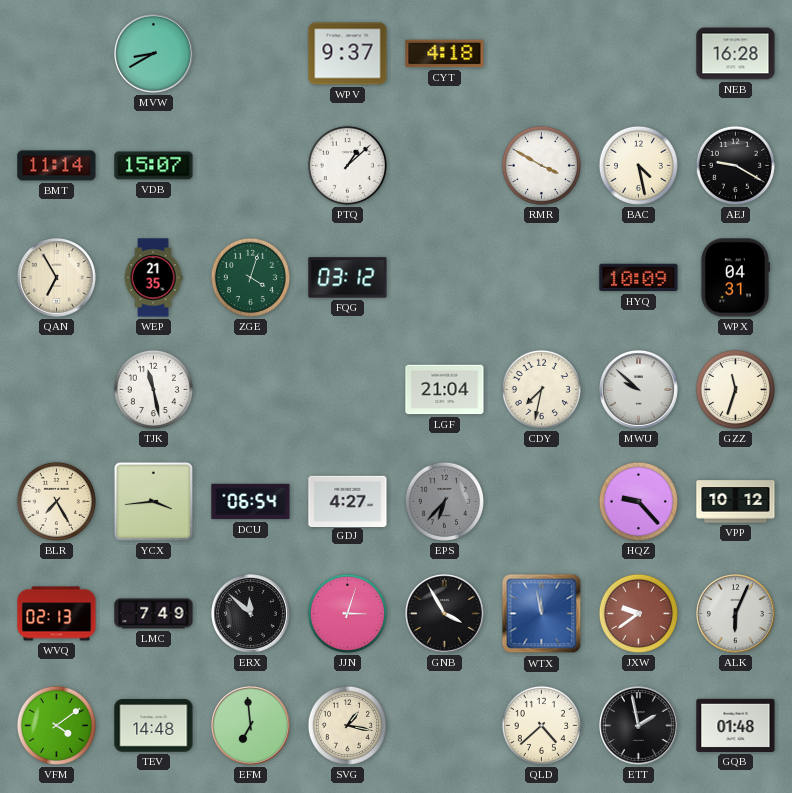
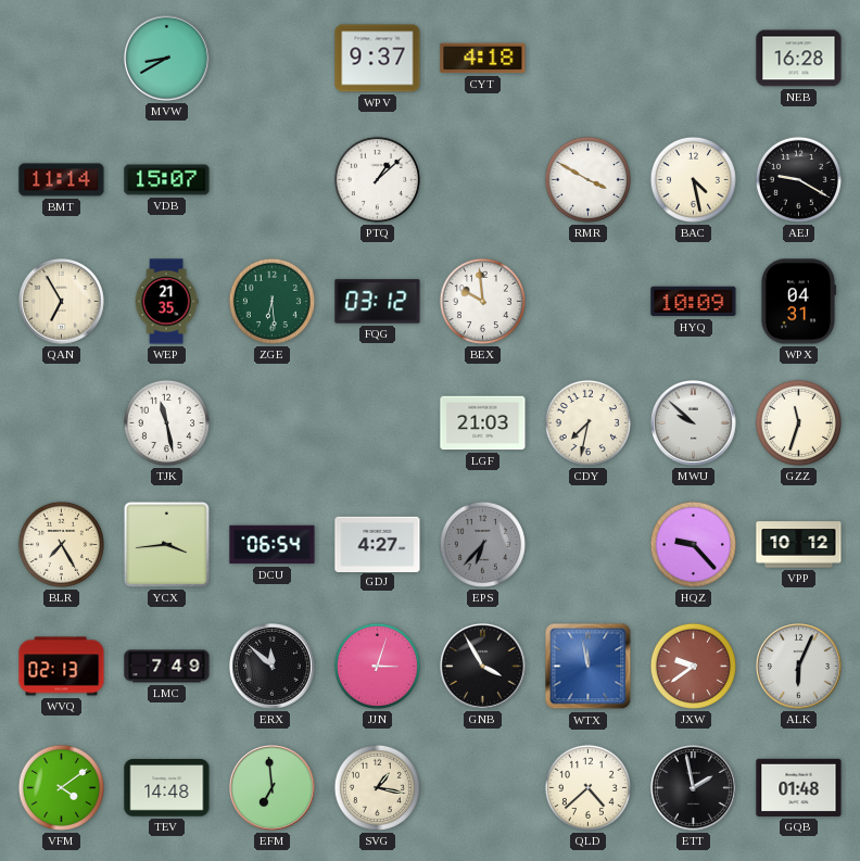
ZGE: 4:03 -> 6:29
BEX: none -> 9:59
LGF: 21:04 -> 21:03
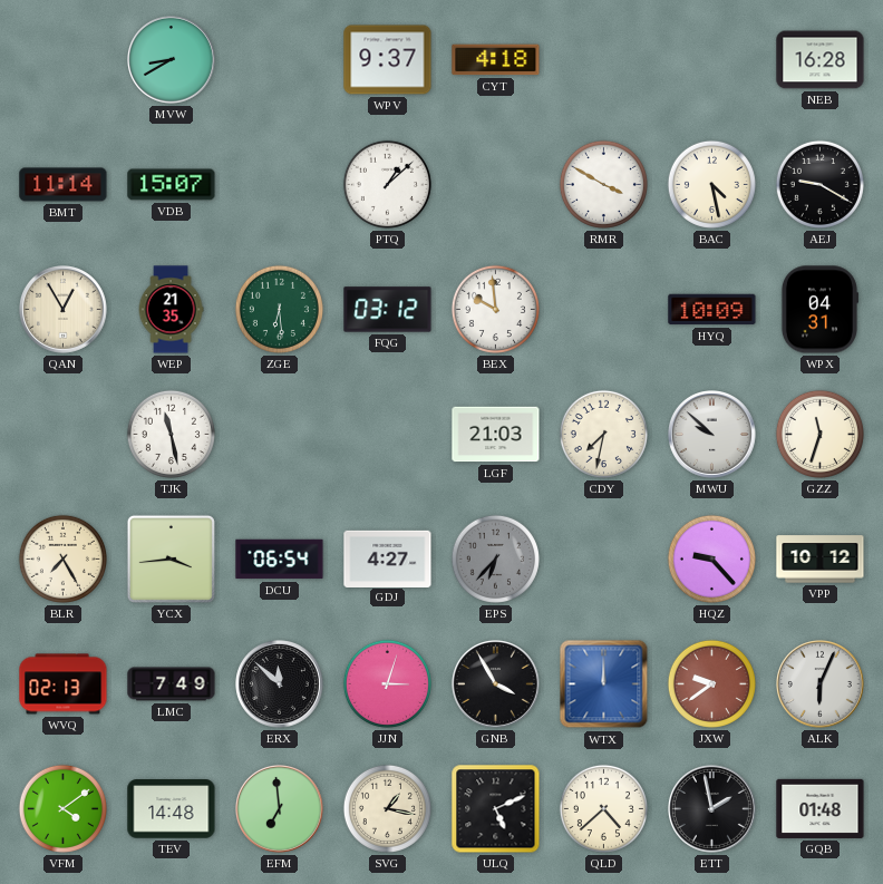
QAN: 6:55 -> 12:55
WTX: 11:58 -> 12:00
ULQ: none -> 5:11
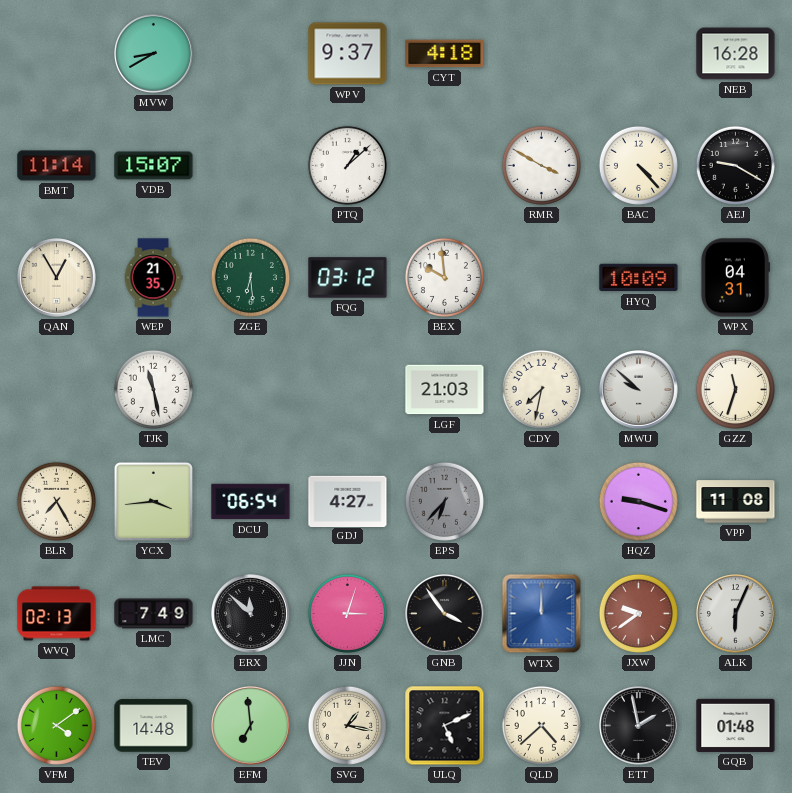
BAC: 4:28 -> 4:23
HQZ: 9:23 -> 9:18
VPP: 10:12 -> 11:08
GNB: 3:55 -> 3:54
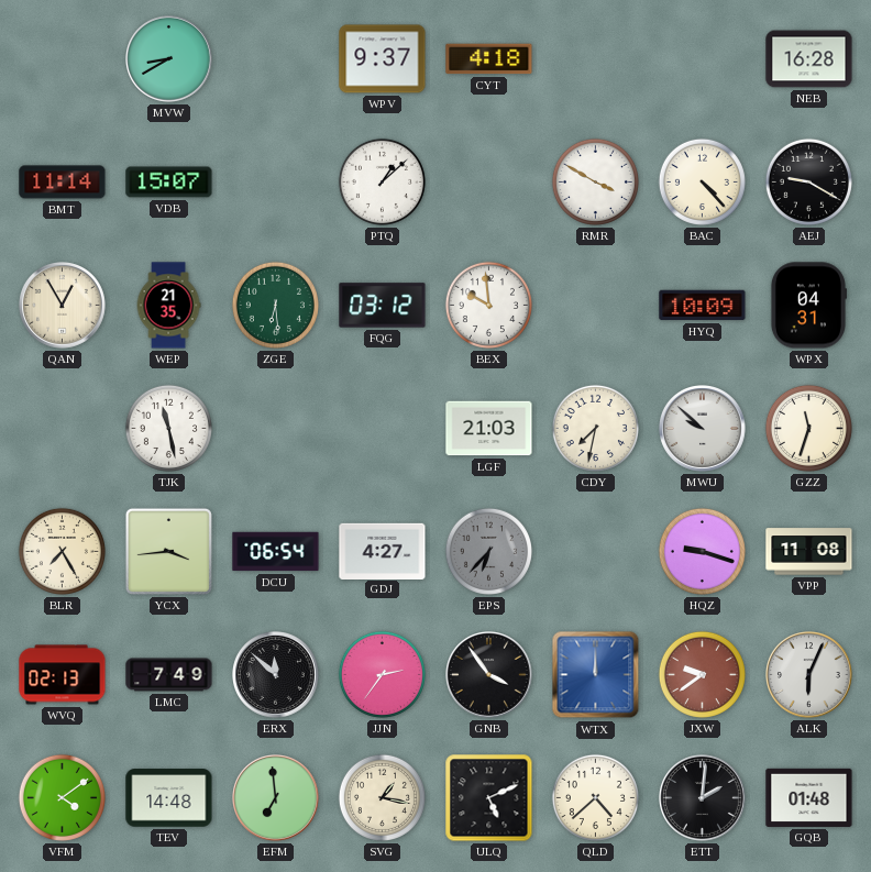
JJN: 3:03 -> 2:36
ETT: 1:58 -> 2:01
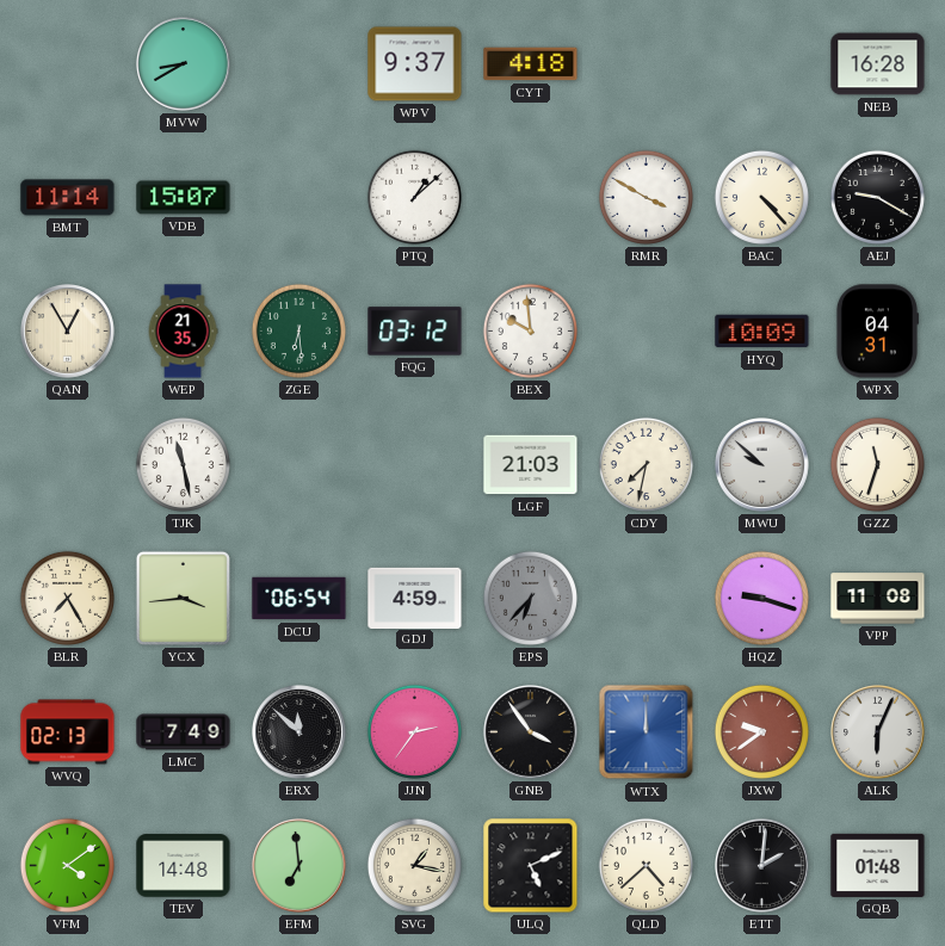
GDJ: 4:27 -> 4:59
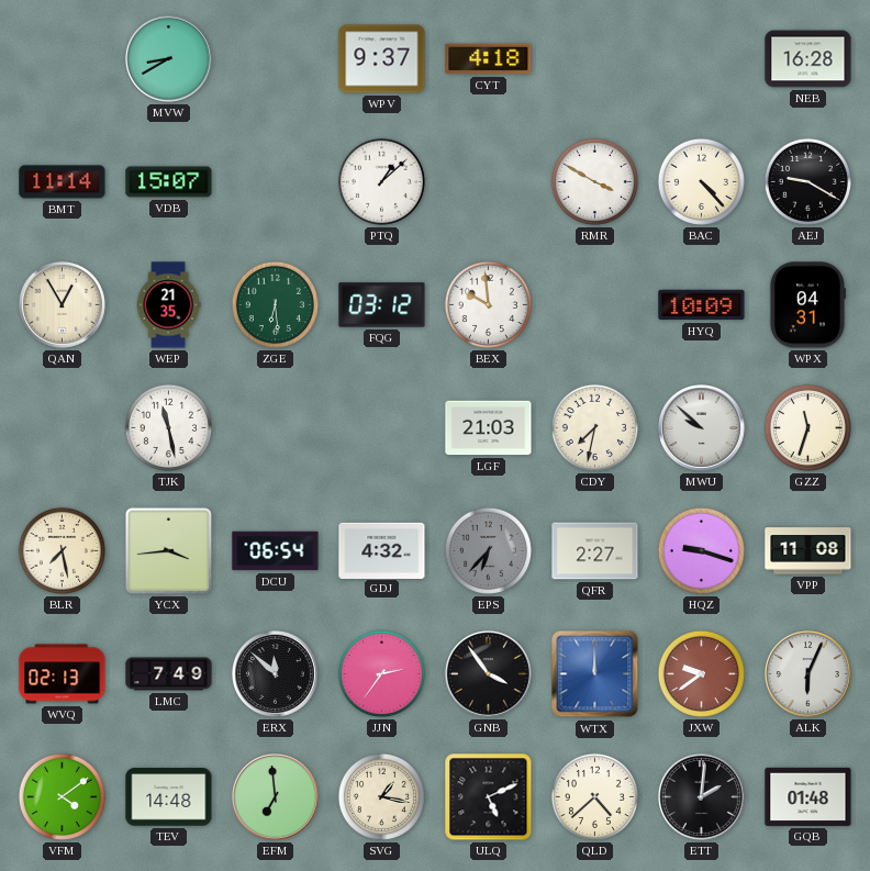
BLR: 7:25 -> 7:28
GDJ: 4:59 -> 4:32
QFR: none -> 2:27
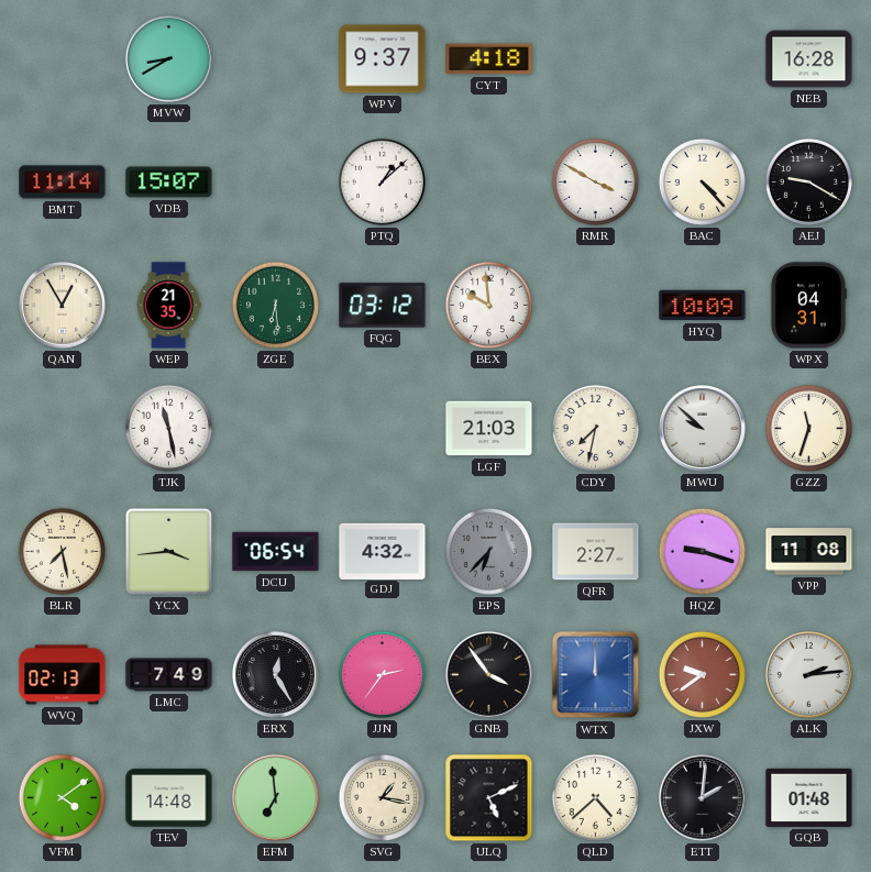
ERX: 11:52 -> 12:25
ALK: 6:04 -> 2:14
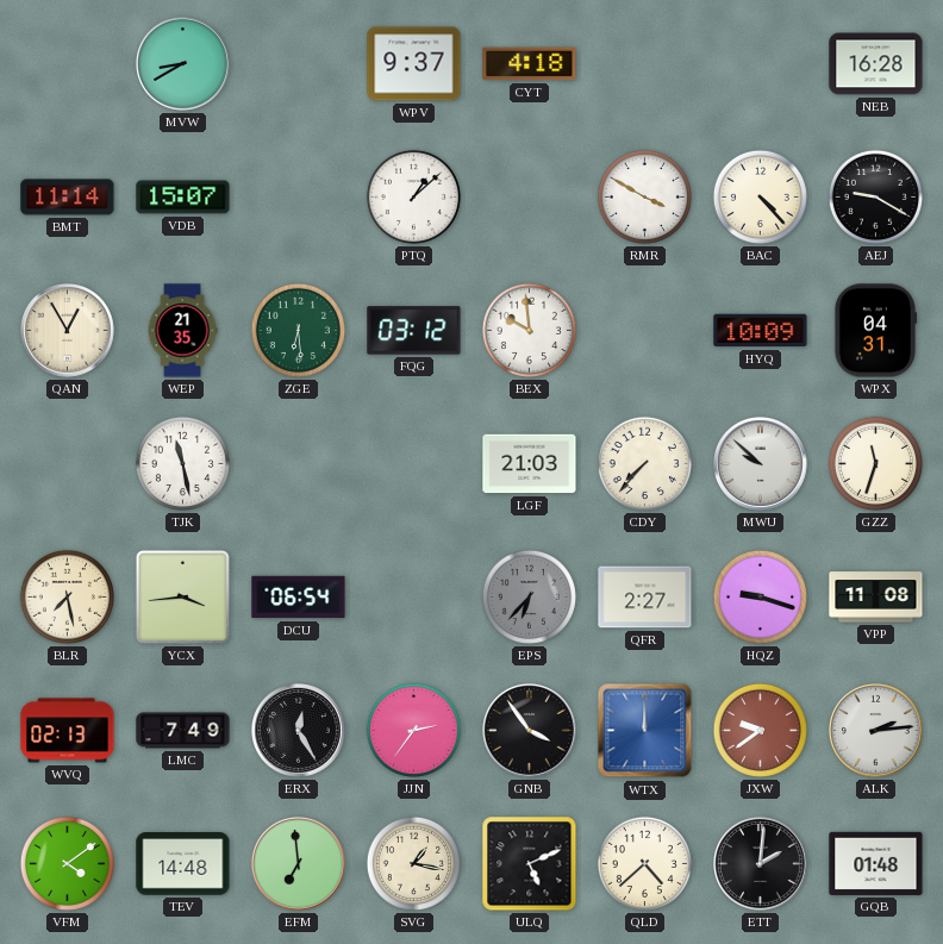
CDY: 7:32 -> 7:37
GDJ: 4:32 -> none
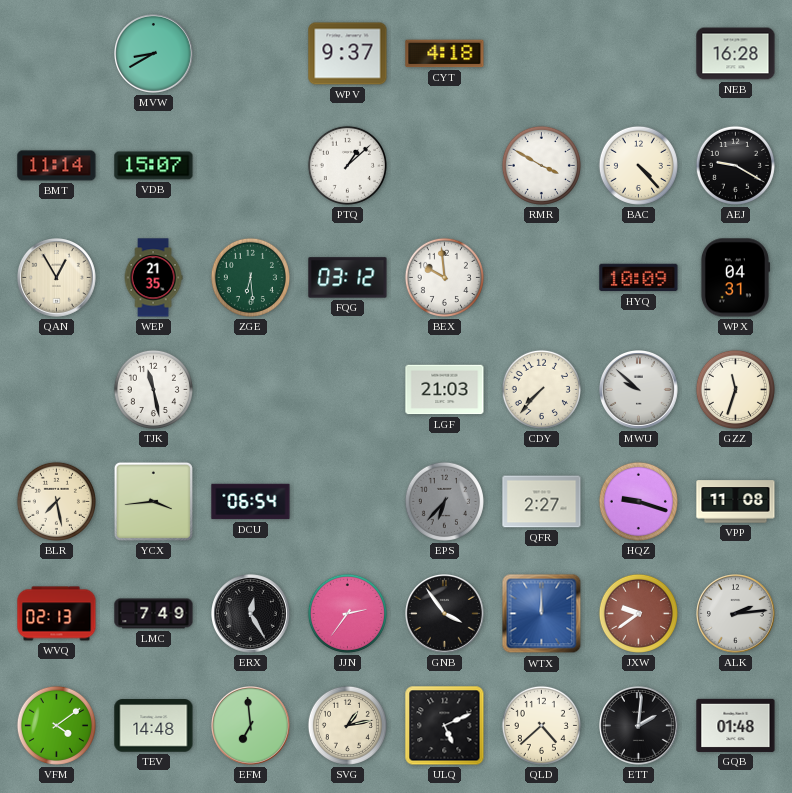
SVG: 1:17 -> 1:13
